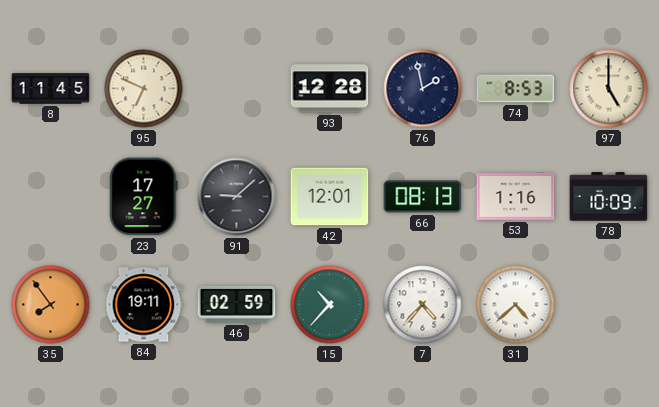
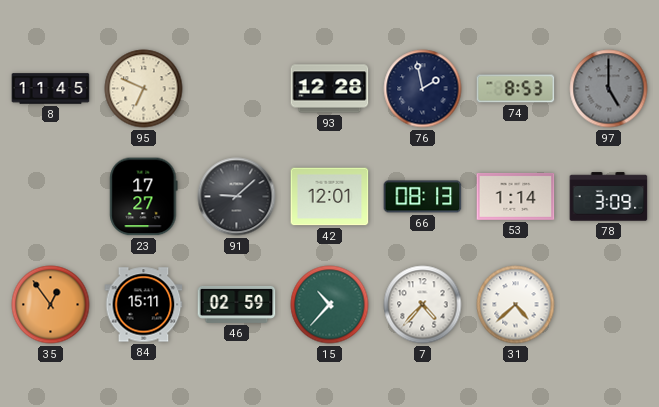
97 dial: cream -> grey
53: 1:16 -> 1:14
78: 10:09 -> 3:09
35: 7:54 -> 12:54
84: 19:11 -> 15:11
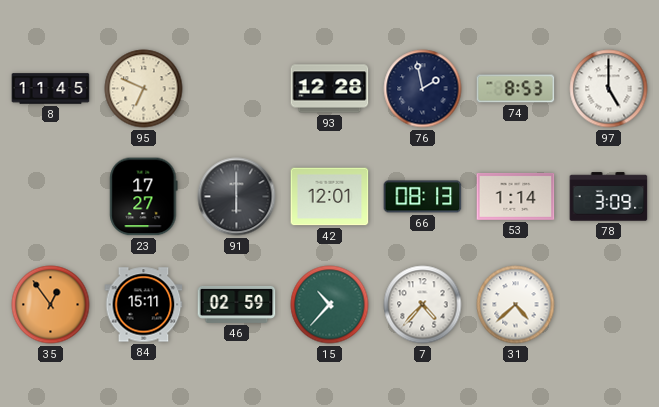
97 dial: grey -> white
91: 9:08 -> 6:00
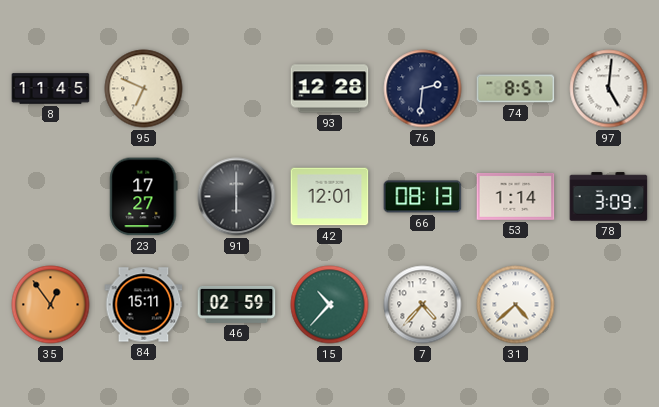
76: 1:58 -> 2:31
74: 8:53 -> 8:57
97: 5:00 -> 5:01
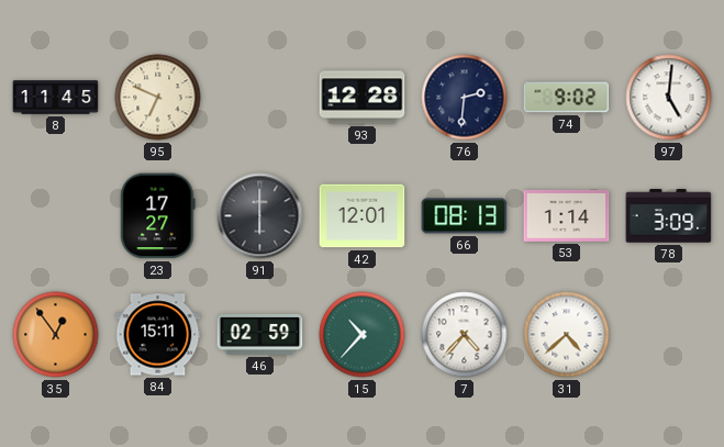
74: 8:57 -> 9:02
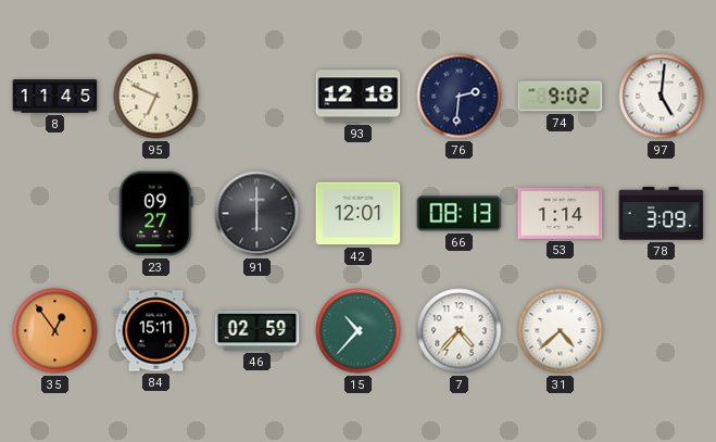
93: 12:28 -> 12:18
23: 17:27 -> 09:27
